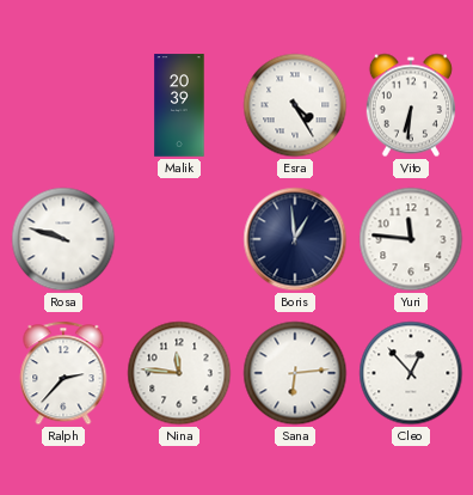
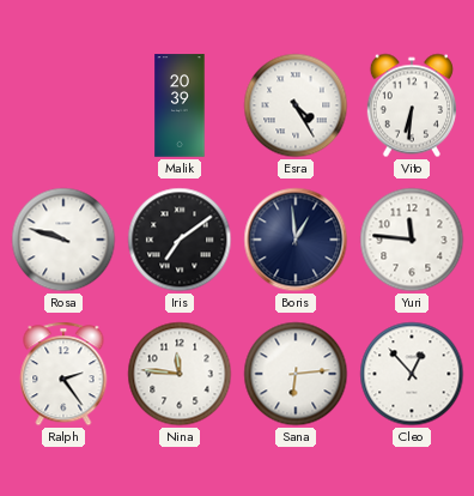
Iris: none -> 7:09
Ralph: 2:37 -> 2:24
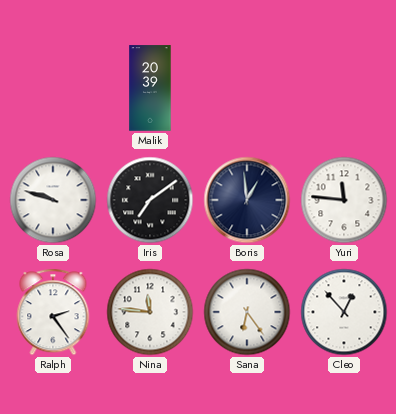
Esra: 4:25 -> none
Vito: 6:31 -> none
Sana: 6:14 -> 6:24
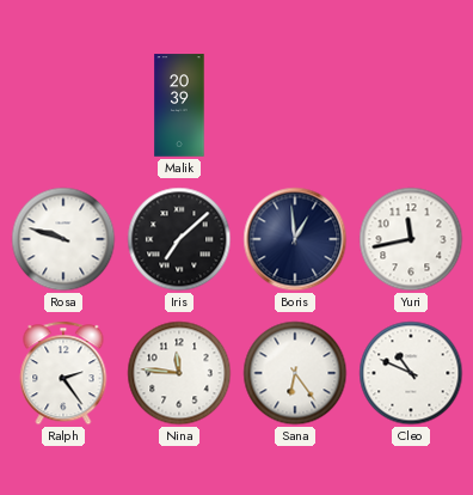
Iris: 7:09 -> 7:08
Yuri: 11:46 -> 11:43
Cleo: 12:53 -> 10:49
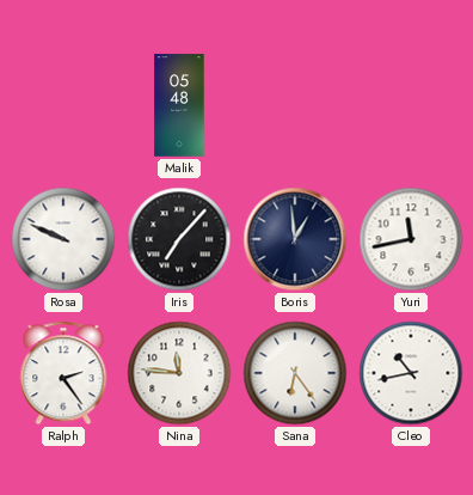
Malik: 20:39 -> 05:48
Rosa: 9:48 -> 9:49
Iris: 7:08 -> 7:07
Cleo: 10:49 -> 10:43
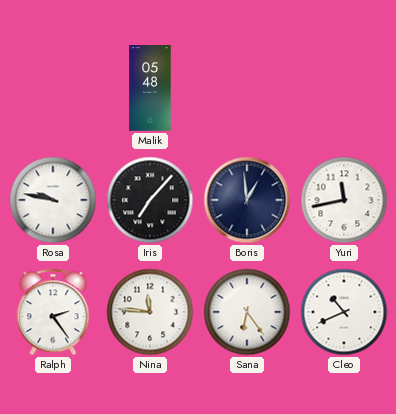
Rosa: 9:49 -> 9:47
Cleo: 10:43 -> 10:41
